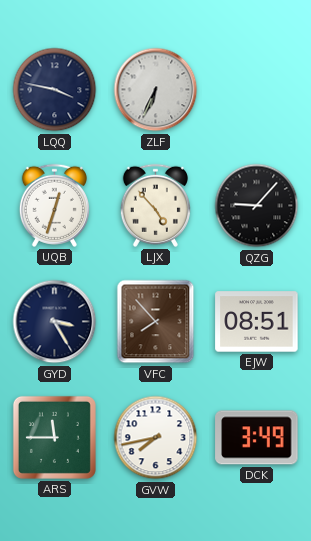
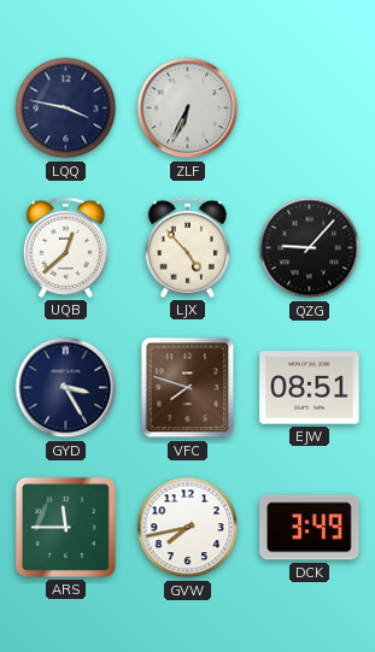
UQB: 12:33 -> 12:38
VFC: 7:53 -> 7:48
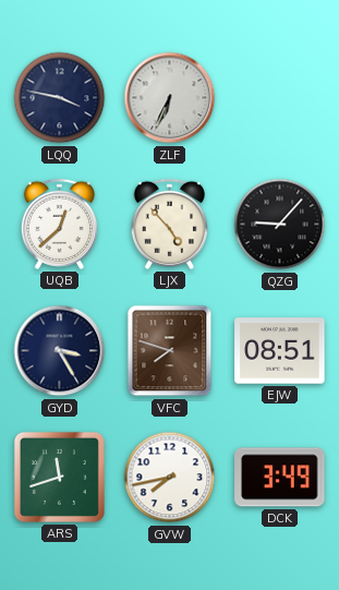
ARS: 11:45 -> 11:42
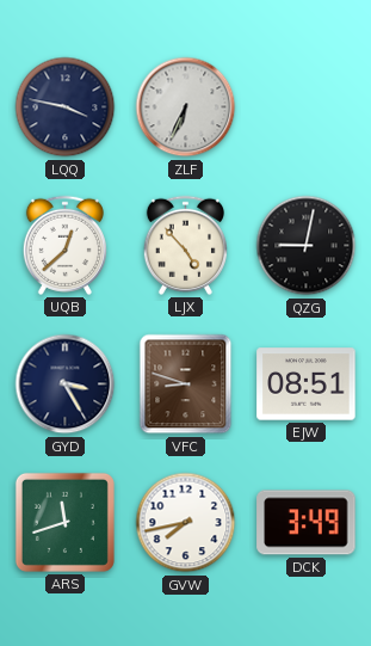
QZG: 9:07 -> 9:02
VFC: 7:48 -> 8:48
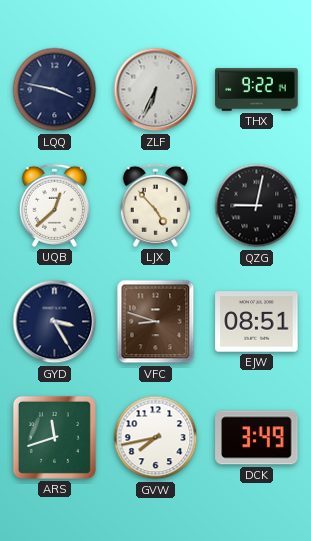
THX: none -> 9:22
